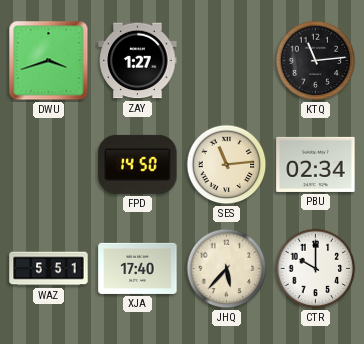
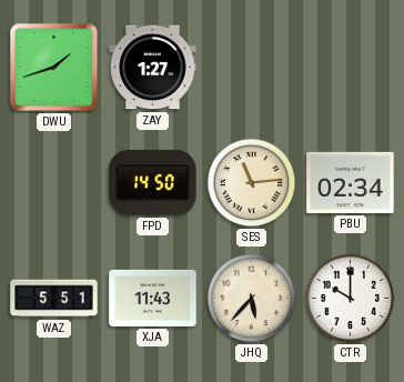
DWU: 3:42 -> 1:42
KTQ: 11:14 -> none
XJA: 17:40 -> 11:43
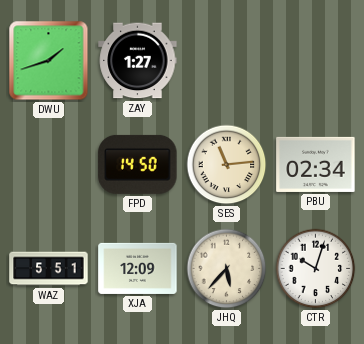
XJA: 11:43 -> 12:09
CTR: 10:00 -> 10:03
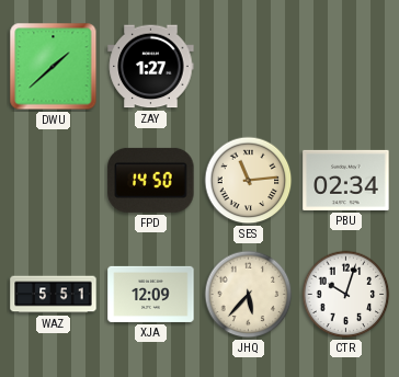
DWU: 1:42 -> 1:38
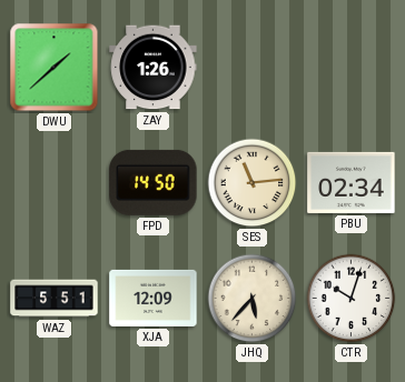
ZAY: 1:27 -> 1:26
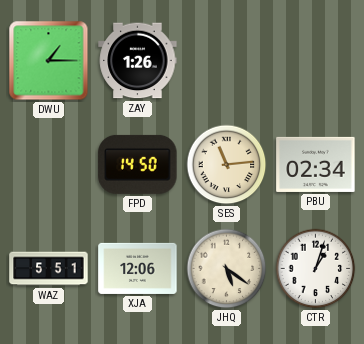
DWU: 1:38 -> 1:15
XJA: 12:09 -> 12:06
JHQ: 5:37 -> 5:21
CTR: 10:03 -> 1:03
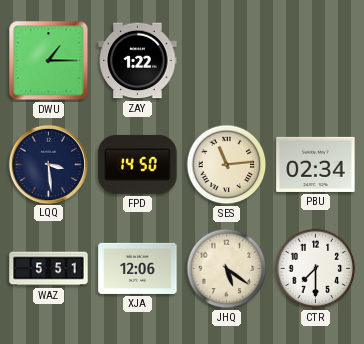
ZAY: 1:26 -> 1:22
LQQ: none -> 3:29
CTR: 1:03 -> 7:30
